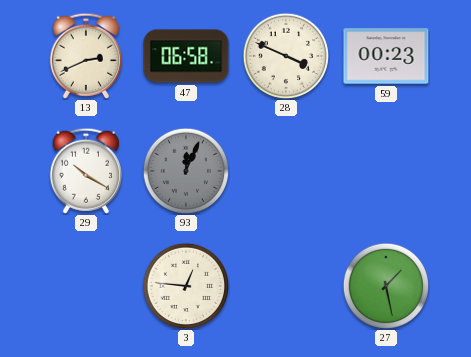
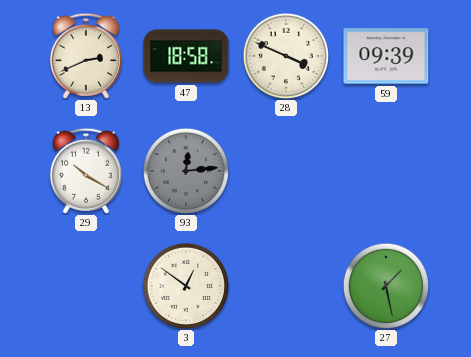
47: 06:58 -> 18:58
59: 00:23 -> 09:39
93: 12:04 -> 12:14
3: 12:46 -> 12:51
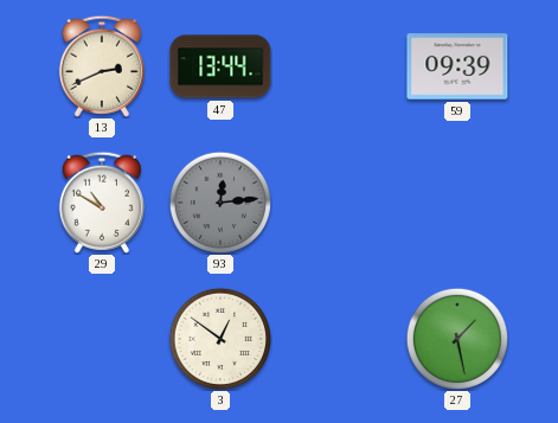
47: 18:58 -> 13:44
28: 3:49 -> none
29: 10:20 -> 10:50
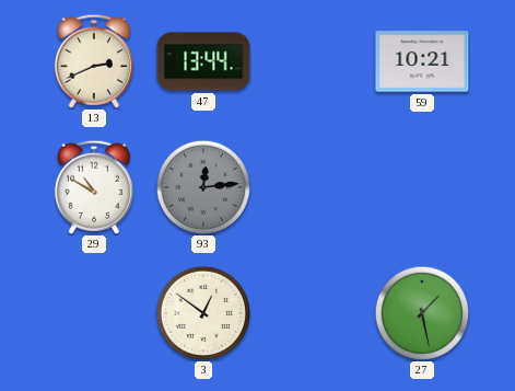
59: 09:39 -> 10:21
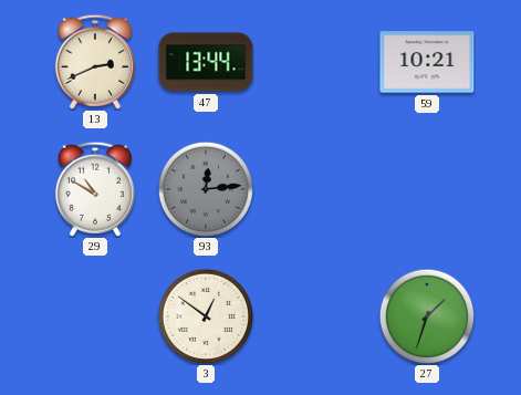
27: 1:28 -> 1:33
